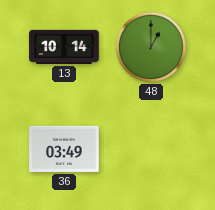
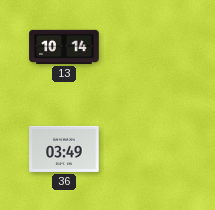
48: 1:00 -> none
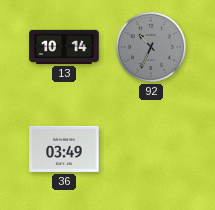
92: none -> 10:34
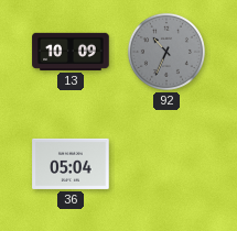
13: 10:14 -> 10:09
36: 03:49 -> 05:04
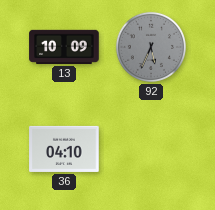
92: 10:34 -> 5:34
36: 05:04 -> 04:10
